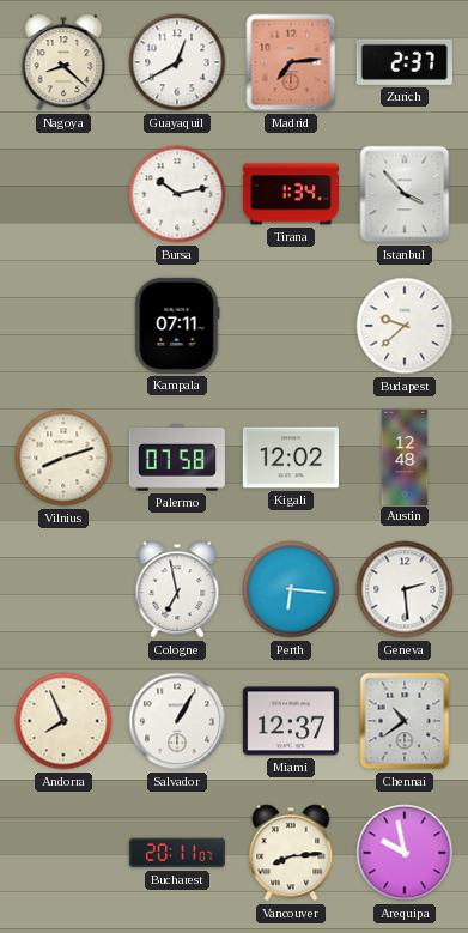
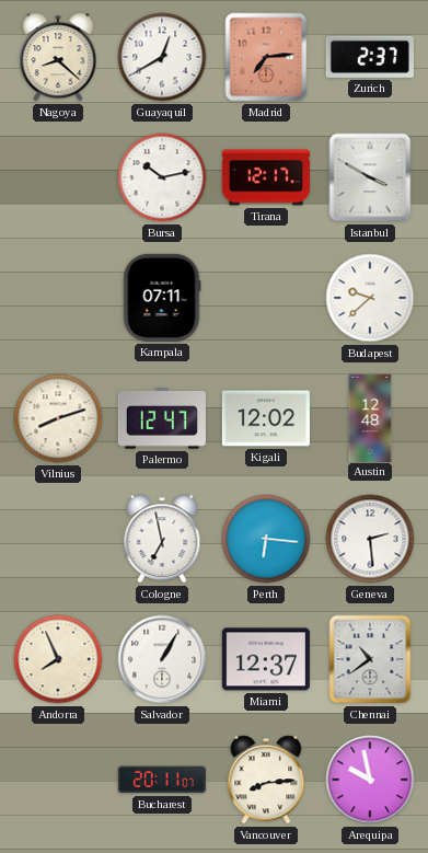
Tirana: 1:34 -> 12:17
Istanbul: 3:53 -> 3:50
Palermo: 07:58 -> 12:47
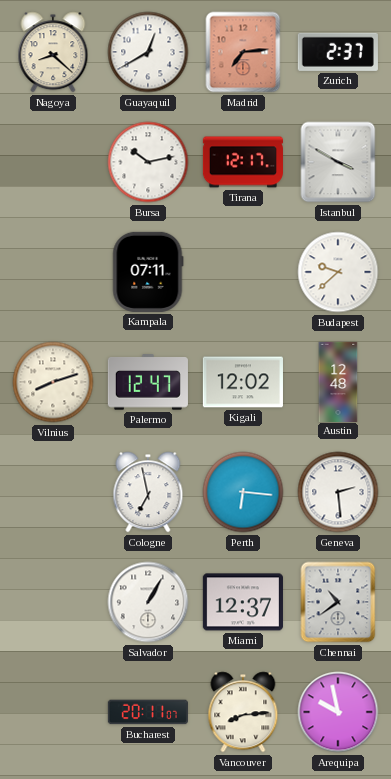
Andorra: 7:56 -> none
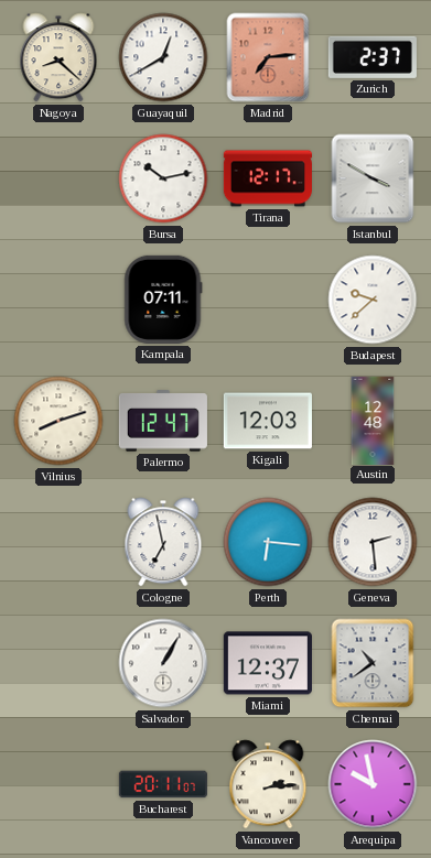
Kigali: 12:02 -> 12:03
Vancouver: 8:14 -> 2:14
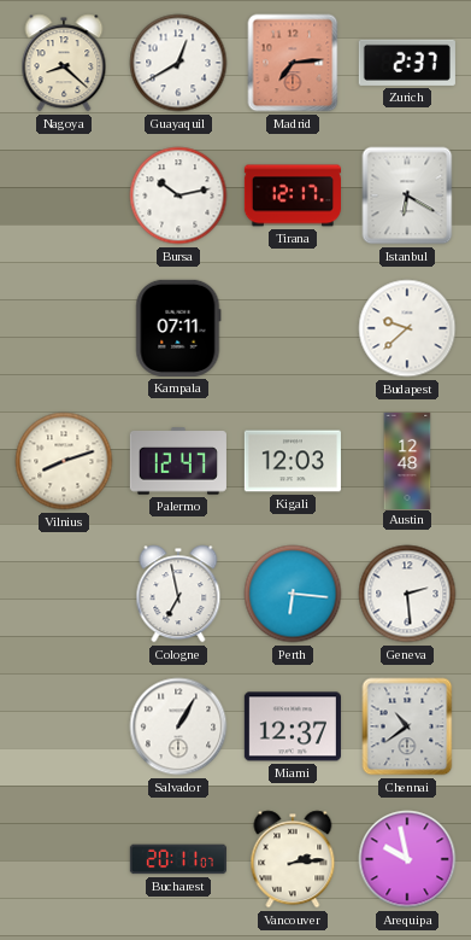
Istanbul: 3:50 -> 6:20
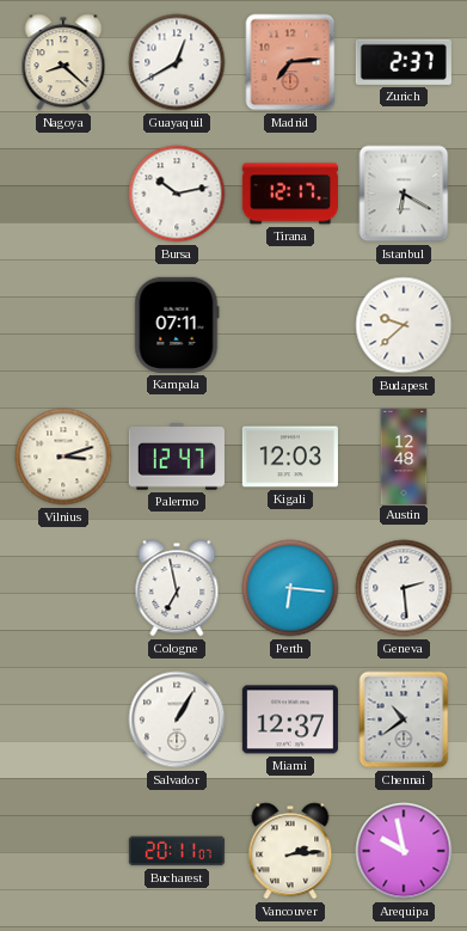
Vilnius: 8:12 -> 3:12
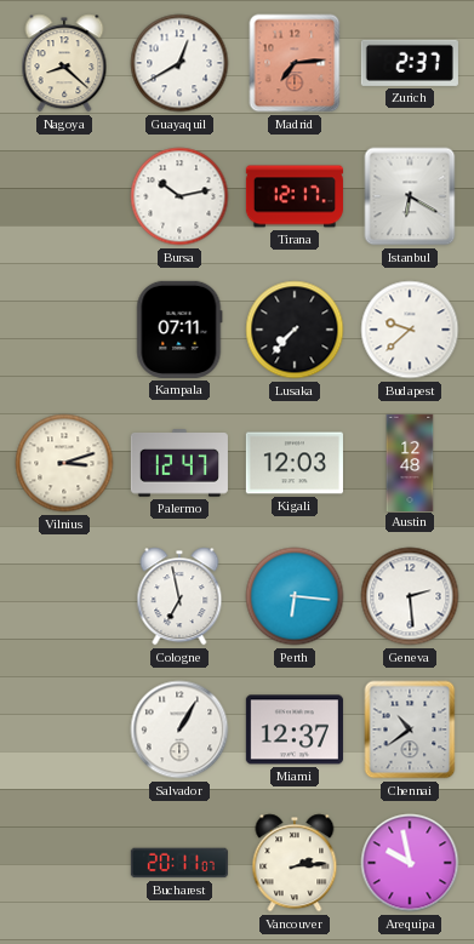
Lusaka: none -> 7:37
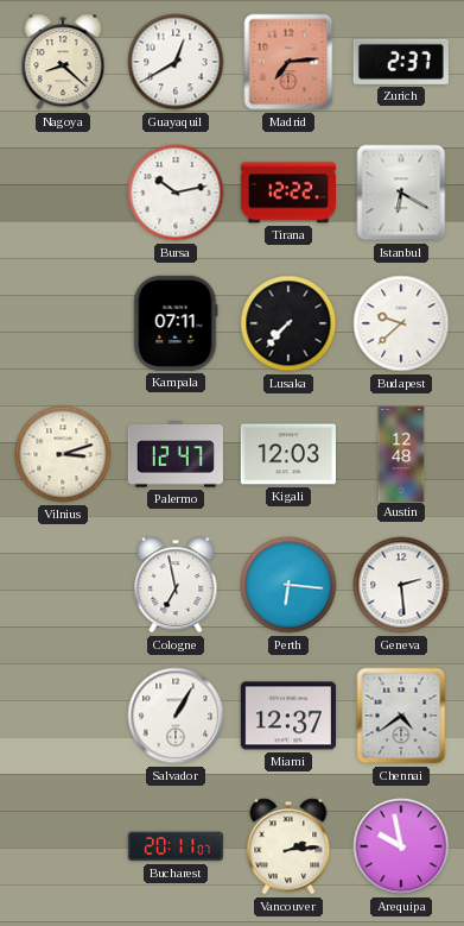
Tirana: 12:17 -> 12:22
Chennai: 10:39 -> 4:39
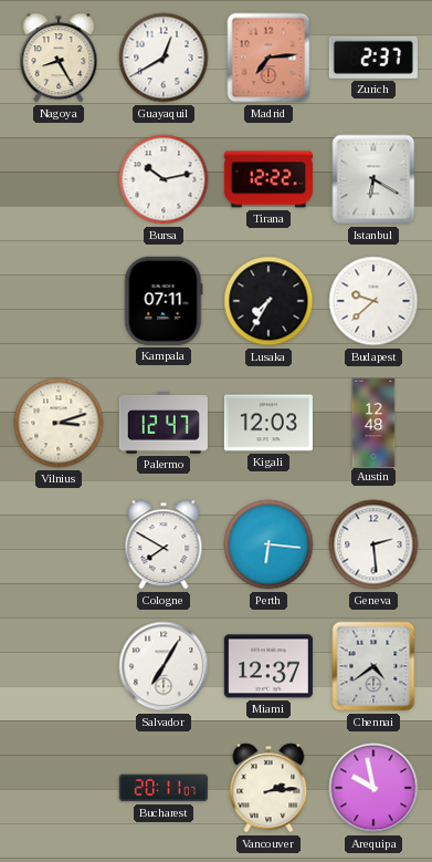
Nagoya: 8:22 -> 8:25
Lusaka: 7:37 -> 7:35
Cologne: 6:58 -> 7:50
Salvador: 1:05 -> 7:05
